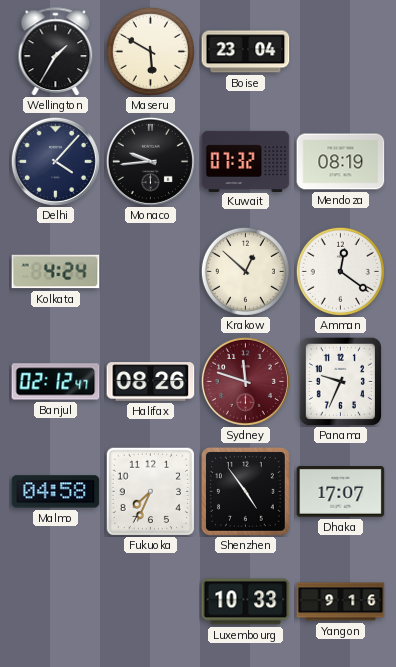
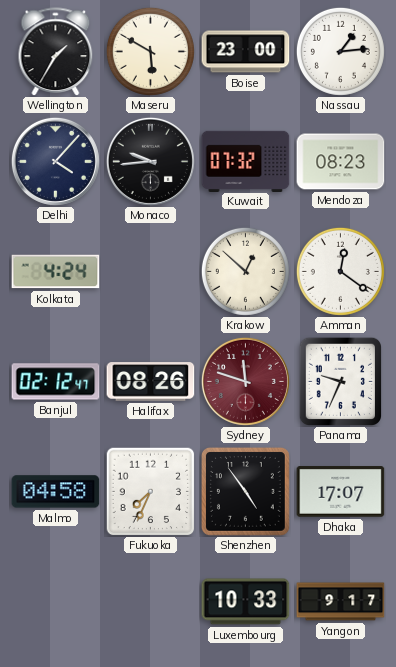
Boise: 23:04 -> 23:00
Nassau: none -> 1:14
Mendoza: 08:19 -> 08:23
Yangon: 9:16 -> 9:17
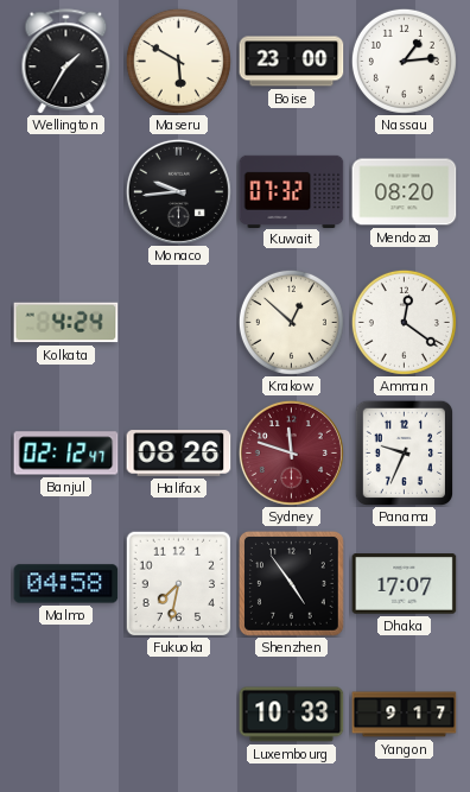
Delhi: 4:07 -> none
Mendoza: 08:23 -> 08:20
Fukuoka: 7:34 -> 7:32
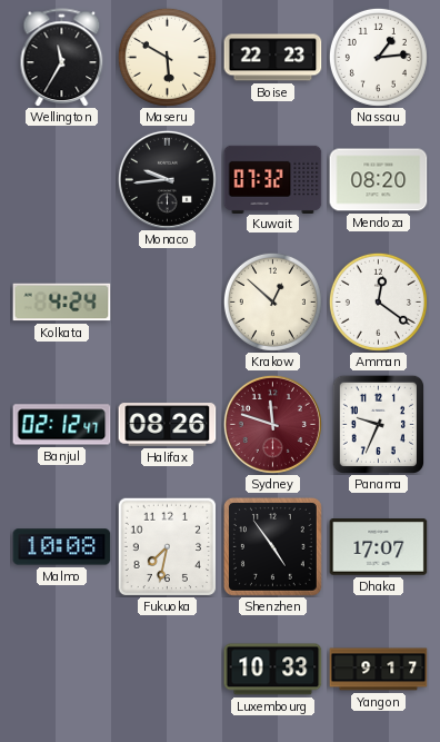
Wellington: 1:35 -> 11:35
Boise: 23:00 -> 22:23
Malmo: 04:58 -> 10:08
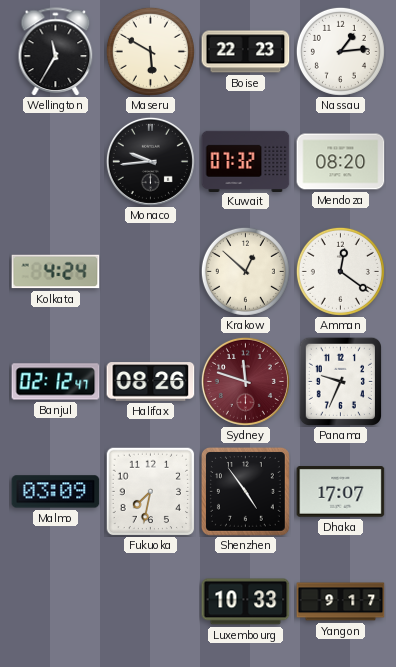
Malmo: 10:08 -> 03:09
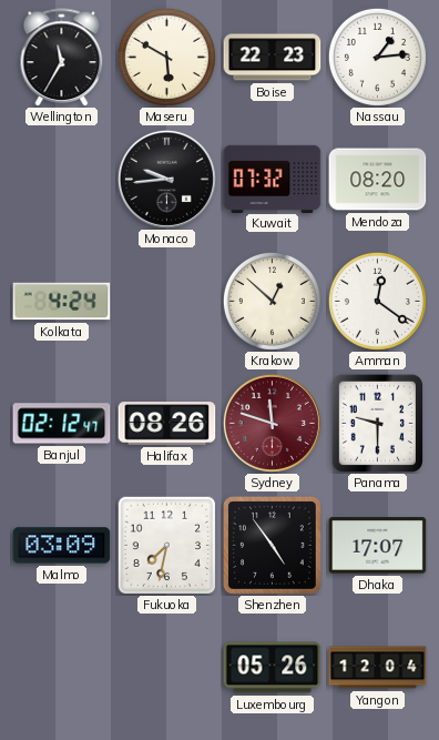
Panama: 9:34 -> 9:30
Luxembourg: 10:33 -> 05:26
Yangon: 9:17 -> 12:04
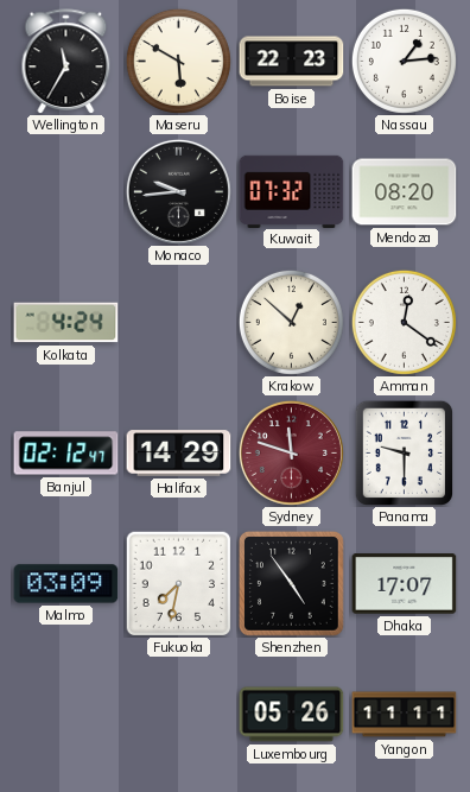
Halifax: 08:26 -> 14:29
Yangon: 12:04 -> 11:11
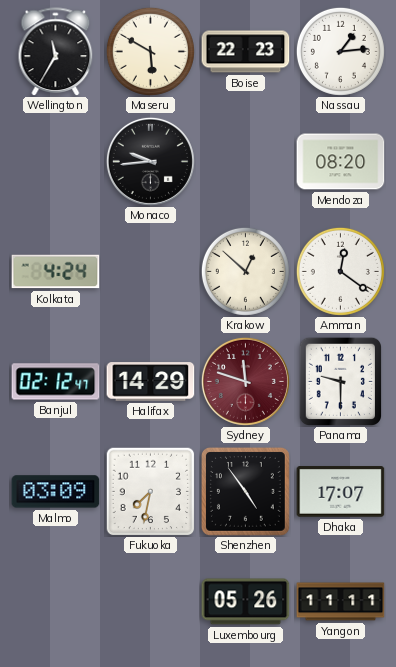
Kuwait: 07:32 -> none
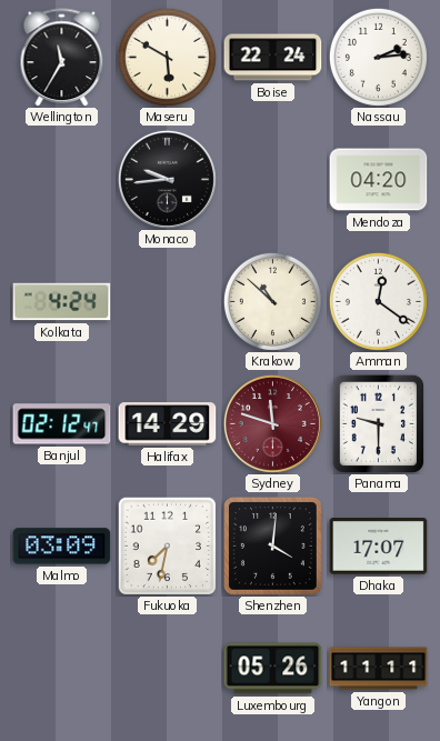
Boise: 22:23 -> 22:24
Nassau: 1:14 -> 2:14
Mendoza: 08:20 -> 04:20
Krakow: 12:52 -> 10:52
Shenzhen: 4:54 -> 4:01
